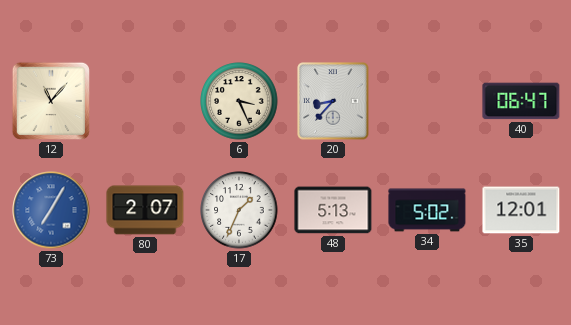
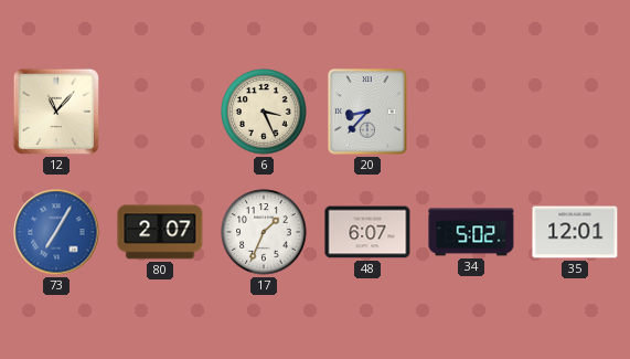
40: 06:47 -> none
48: 5:13 -> 6:07
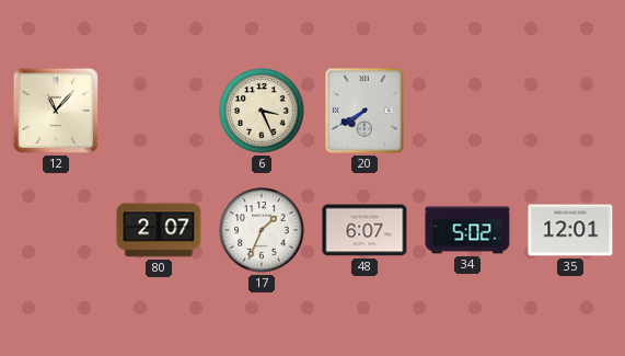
20: 8:37 -> 7:40
73: 7:05 -> none
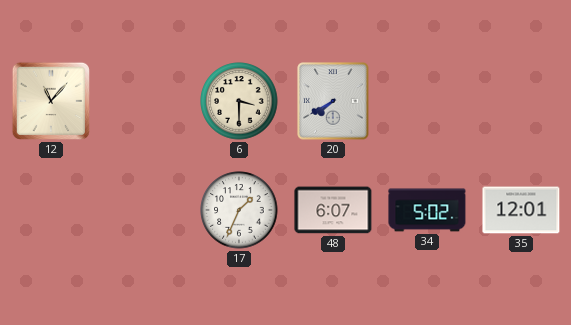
6: 3:26 -> 3:30
80: 2:07 -> none
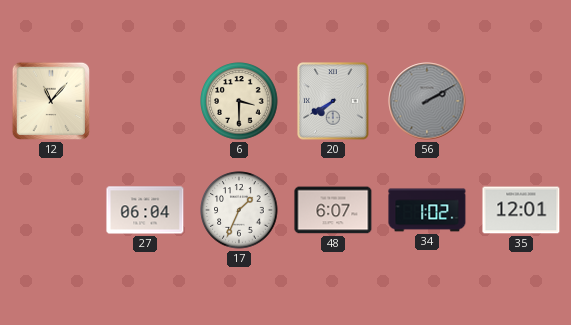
56: none -> 2:10
27: none -> 06:04
34: 5:02 -> 1:02
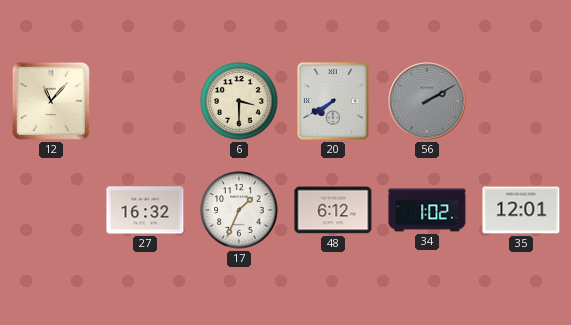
27: 06:04 -> 16:32
48: 6:07 -> 6:12
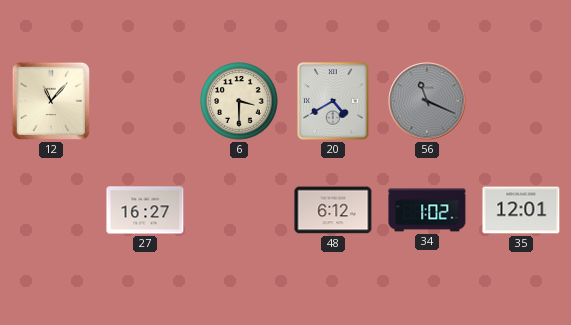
20: 7:40 -> 4:40
56: 2:10 -> 11:19
27: 16:32 -> 16:27
17: 1:34 -> none
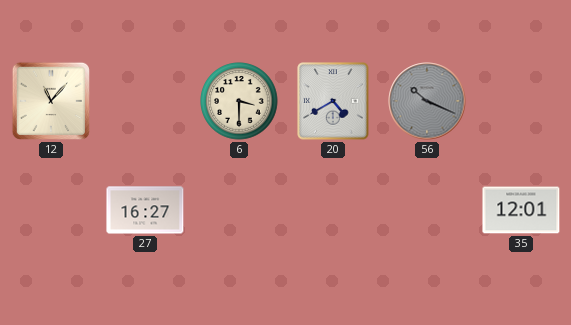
56: 11:19 -> 10:19
48: 6:12 -> none
34: 1:02 -> none
